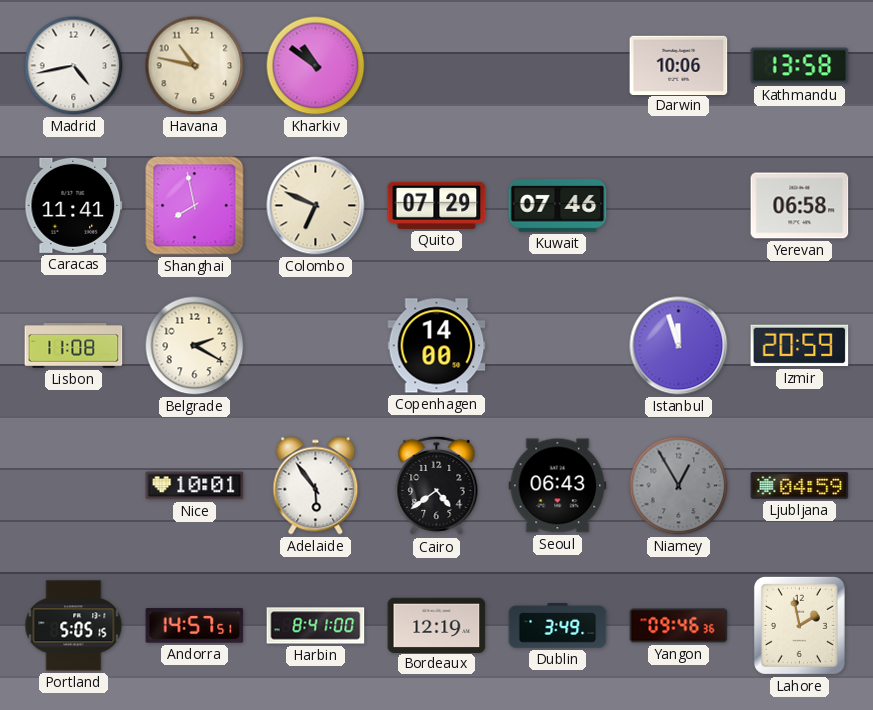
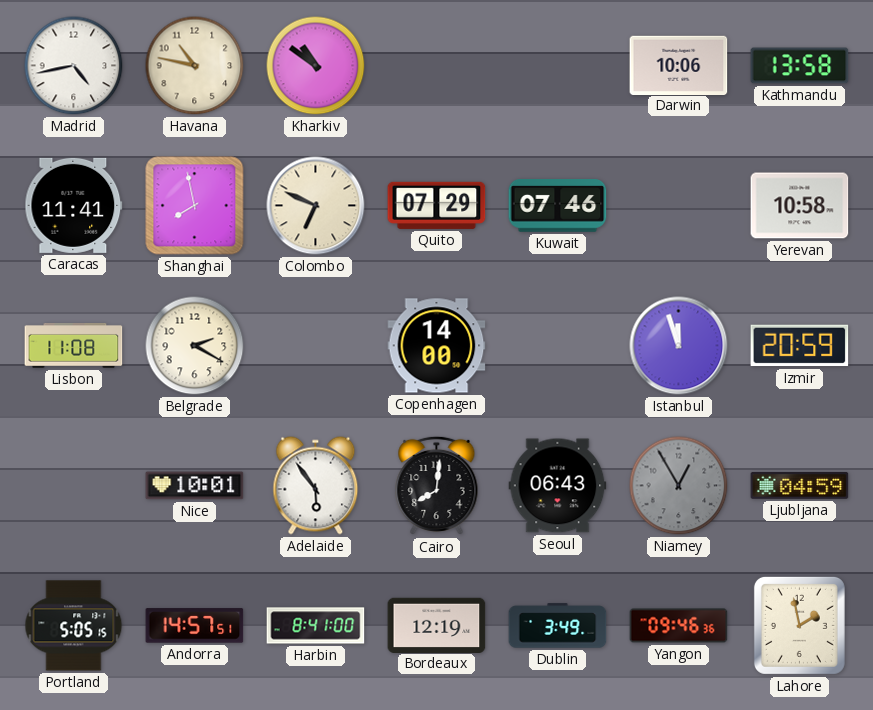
Yerevan: 06:58 -> 10:58
Cairo: 4:39 -> 8:01
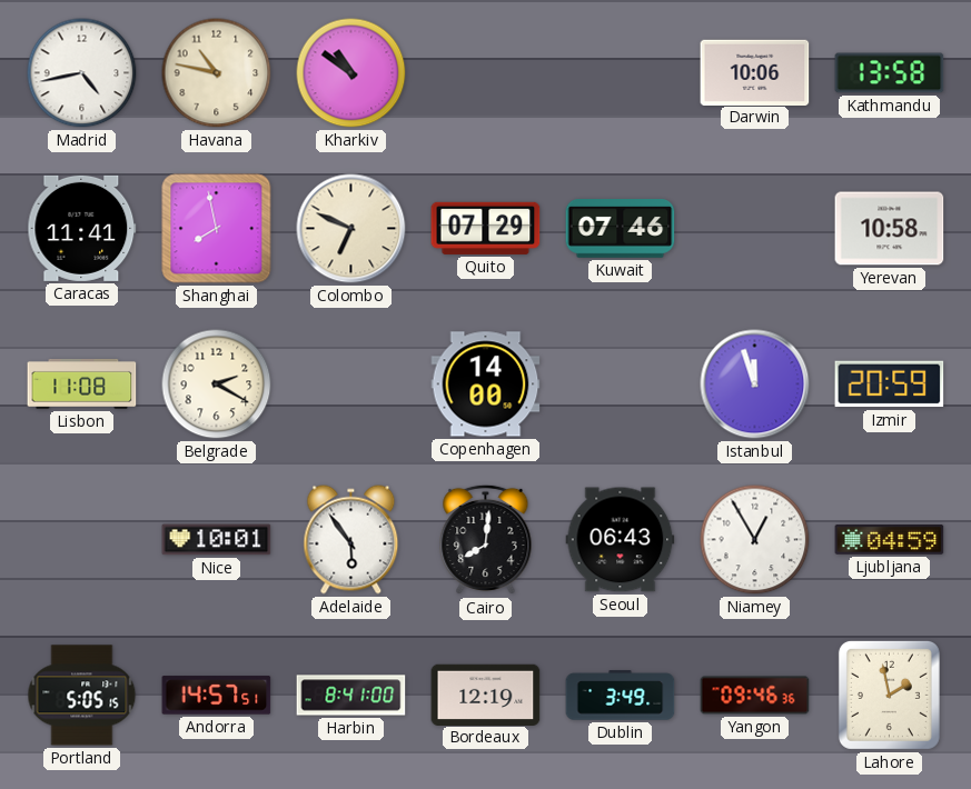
Niamey dial: grey -> white
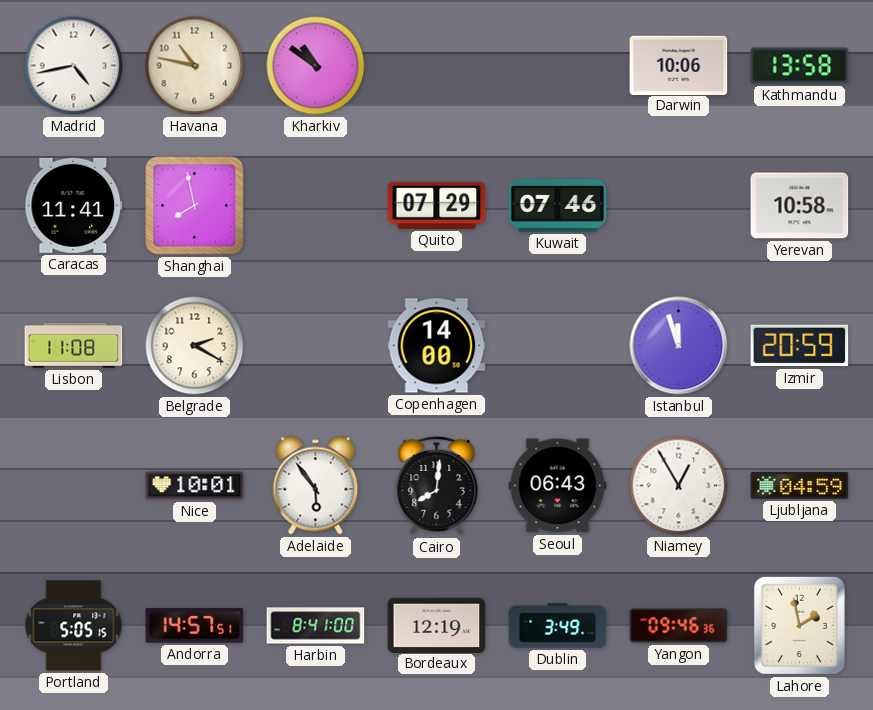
Colombo: 6:49 -> none
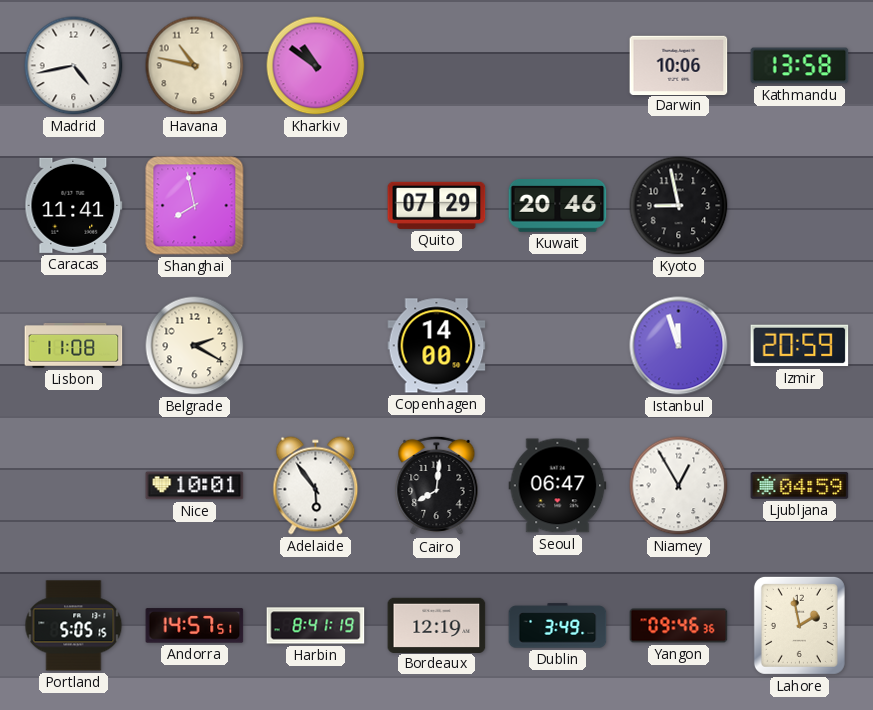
Kuwait: 07:46 -> 20:46
Kyoto: none -> 8:58
Yerevan: 10:58 -> none
Seoul: 06:43 -> 06:47
Harbin: 8:41:00 -> 8:41:19
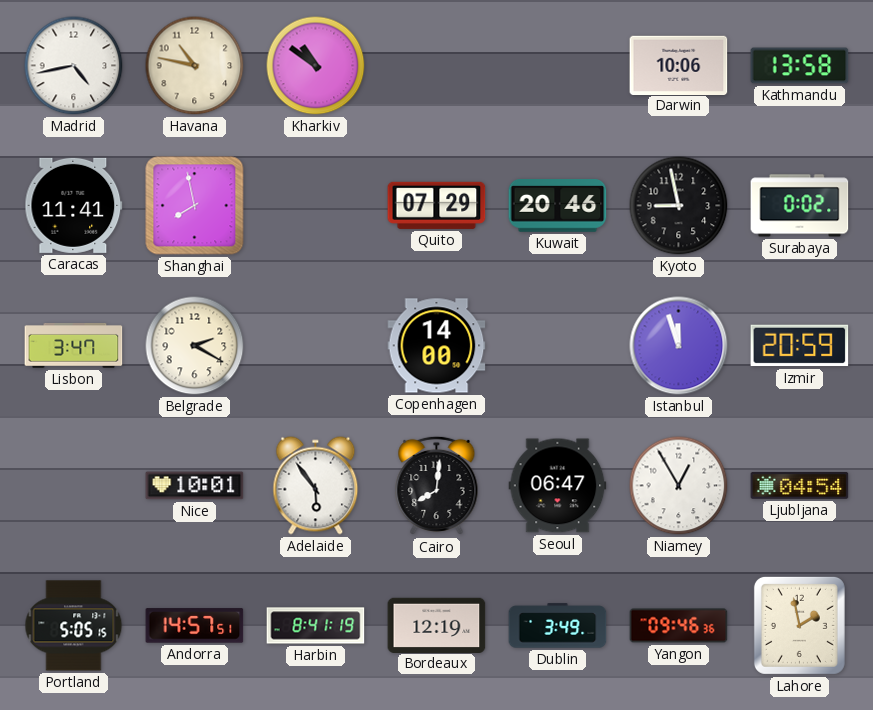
Surabaya: none -> 0:02
Lisbon: 11:08 -> 3:47
Ljubljana: 04:59 -> 04:54
